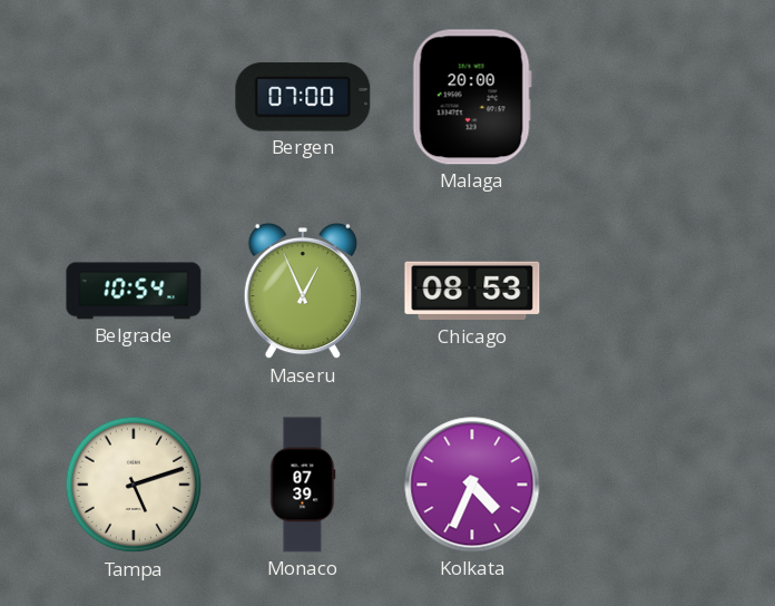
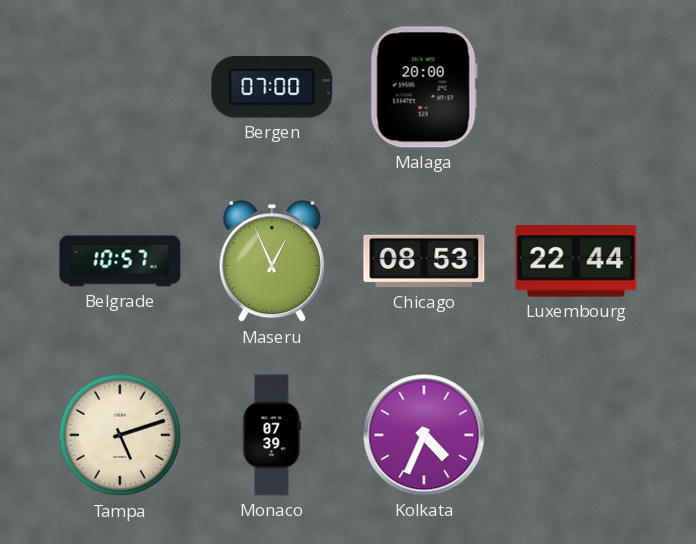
Belgrade: 10:54 -> 10:57
Luxembourg: none -> 22:44
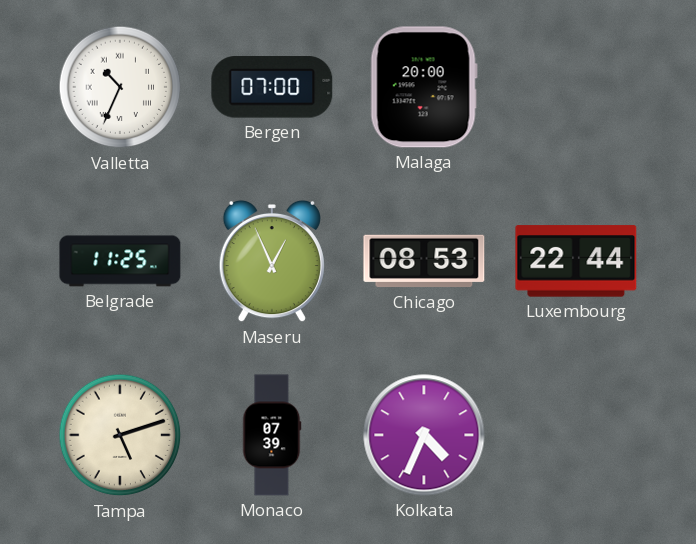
Valletta: none -> 10:34
Belgrade: 10:57 -> 11:25
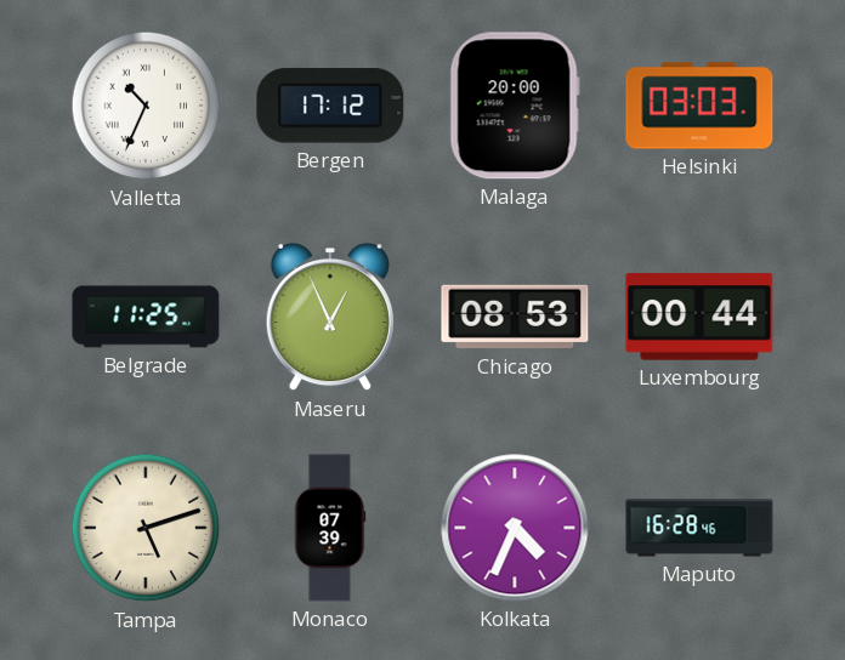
Bergen: 07:00 -> 17:12
Helsinki: none -> 03:03
Luxembourg: 22:44 -> 00:44
Maputo: none -> 16:28
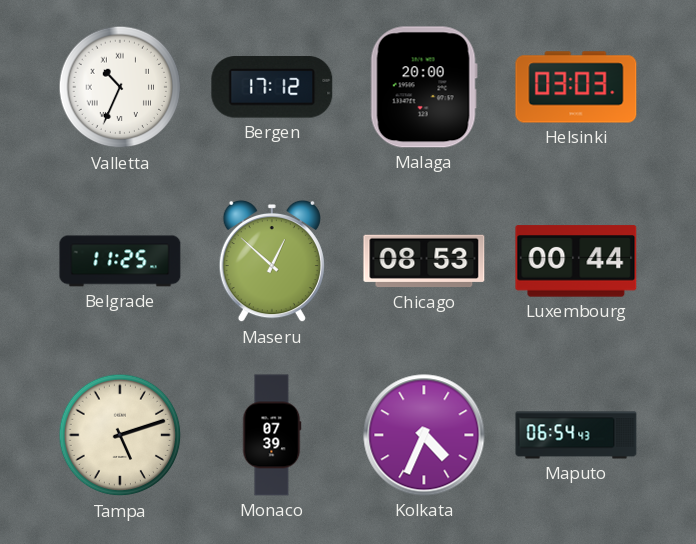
Maseru: 12:56 -> 12:52
Maputo: 16:28 -> 06:54
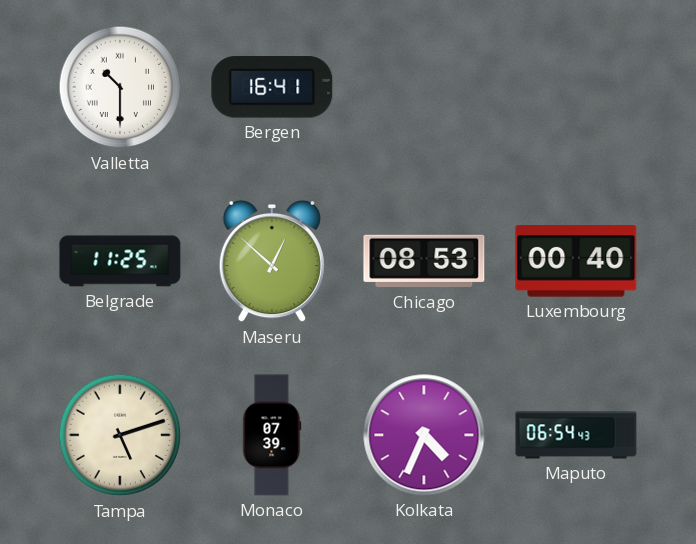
Valletta: 10:34 -> 10:30
Bergen: 17:12 -> 16:41
Malaga: 20:00 -> none
Helsinki: 03:03 -> none
Luxembourg: 00:44 -> 00:40
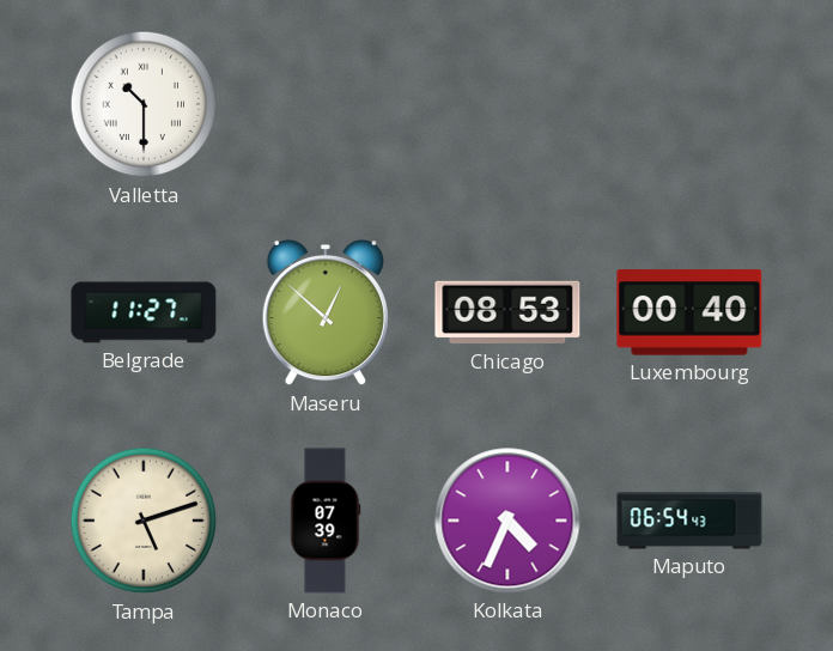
Bergen: 16:41 -> none
Belgrade: 11:25 -> 11:27
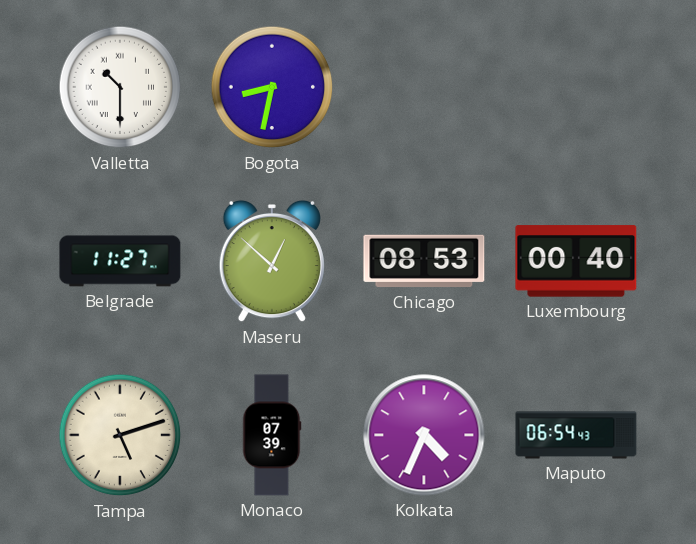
Bogota: none -> 8:32
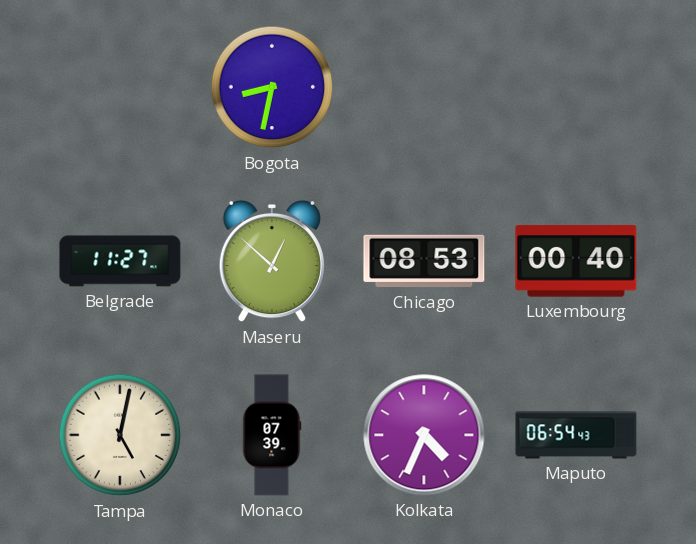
Valletta: 10:30 -> none
Tampa: 5:12 -> 5:02
